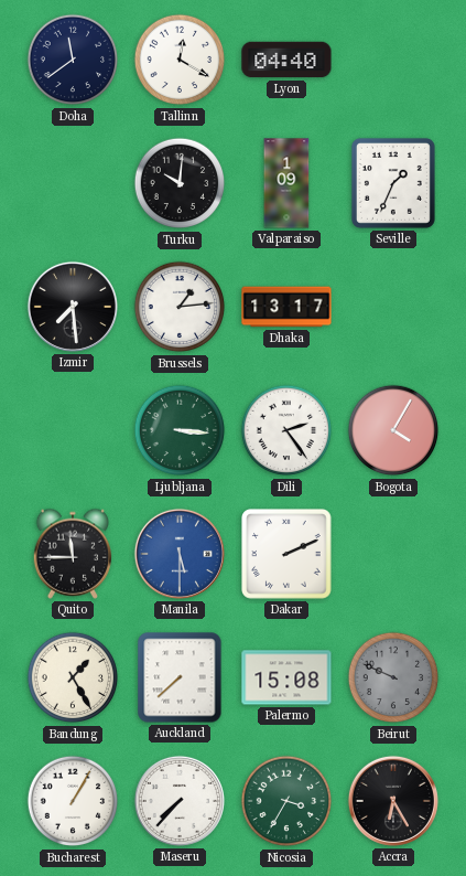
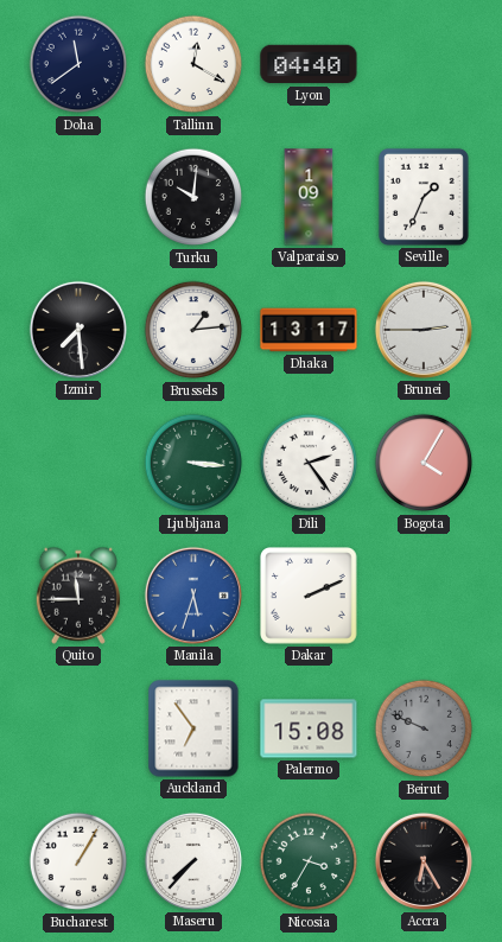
Brunei: none -> 2:45
Manila: 5:30 -> 5:33
Bandung: 1:25 -> none
Auckland: 7:38 -> 6:54
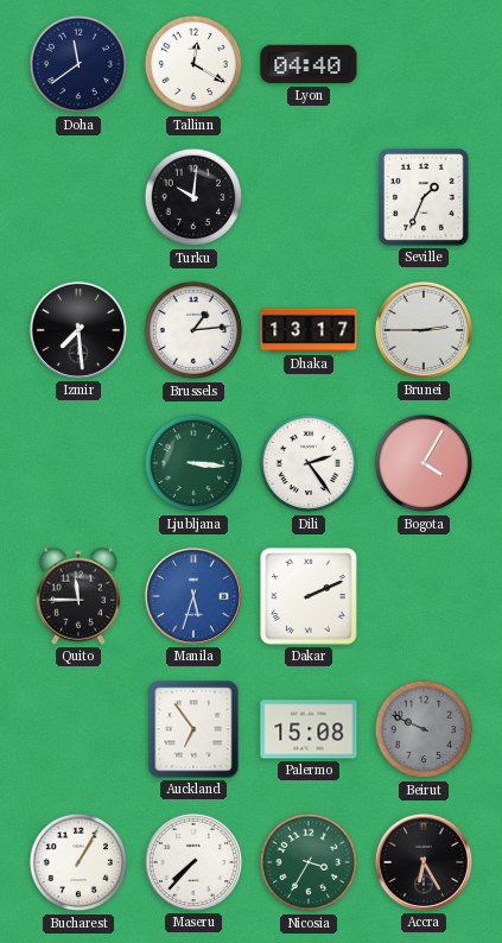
Valparaiso: 1:09 -> none
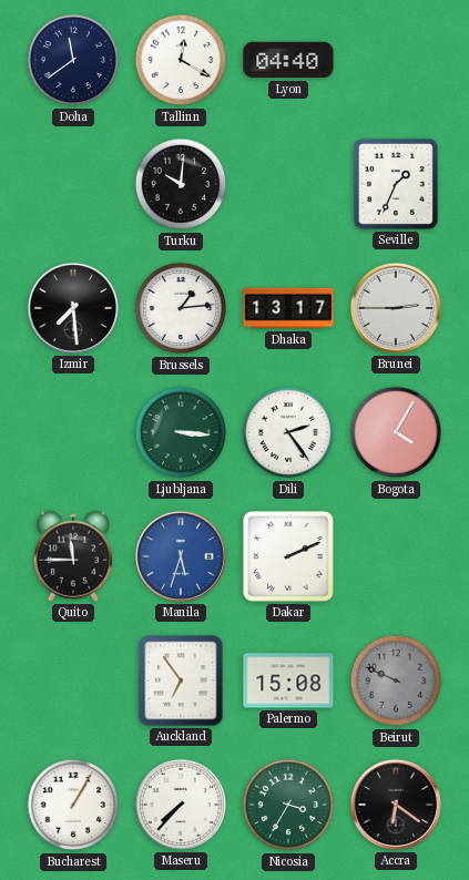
Accra: 6:25 -> 6:21
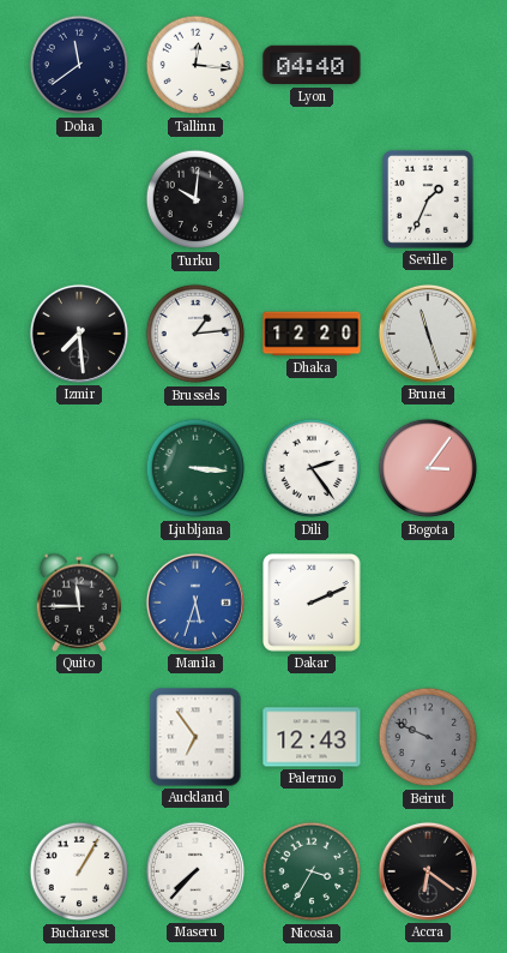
Tallinn: 12:20 -> 12:16
Dhaka: 13:17 -> 12:20
Brunei: 2:45 -> 11:27
Bogota: 4:05 -> 3:06
Palermo: 15:08 -> 12:43
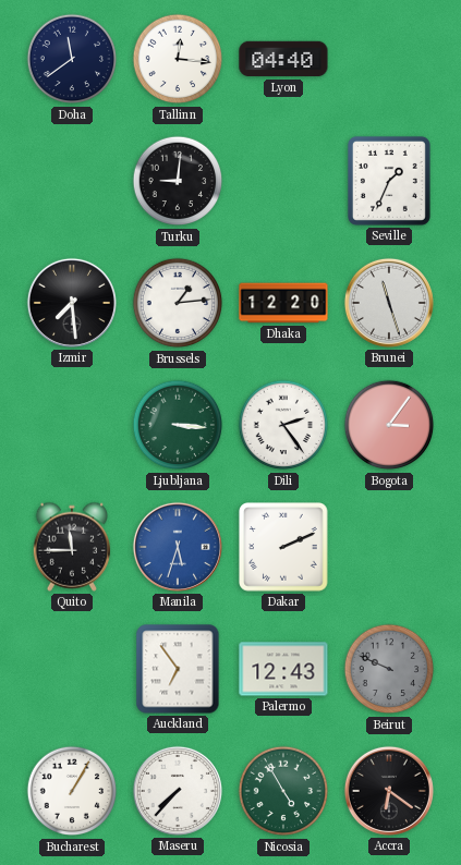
Turku: 10:01 -> 9:01
Nicosia: 3:35 -> 4:55
